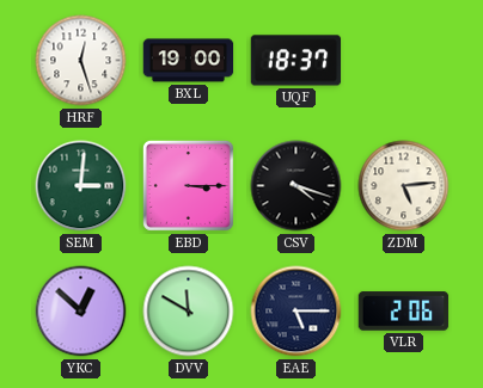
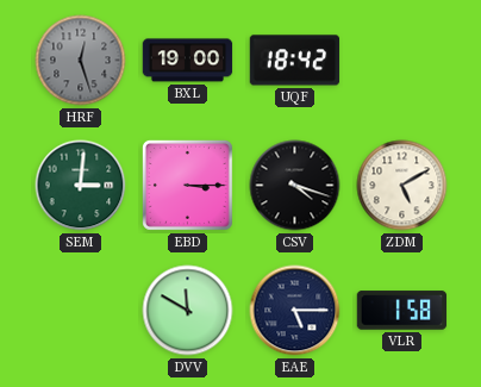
HRF dial: white -> grey
UQF: 18:37 -> 18:42
ZDM: 5:14 -> 5:10
YKC: 12:52 -> none
VLR: 2:06 -> 1:58
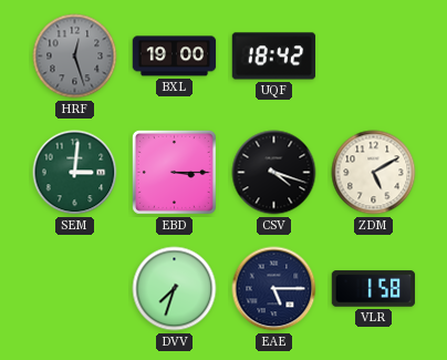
DVV: 11:50 -> 7:33
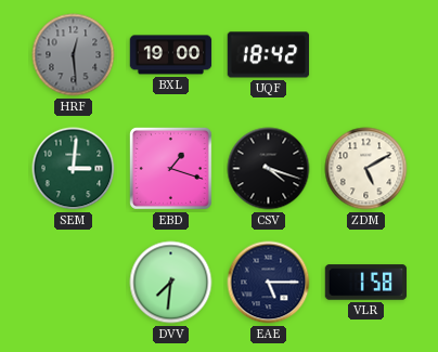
HRF: 12:27 -> 12:29
EBD: 3:15 -> 1:18
DVV: 7:33 -> 7:31
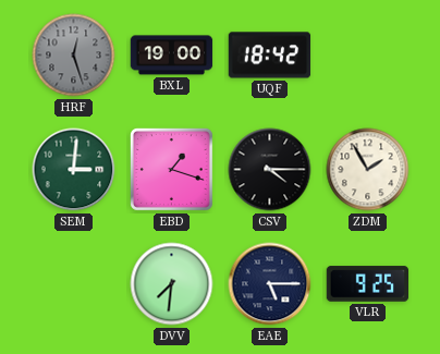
HRF: 12:29 -> 12:27
CSV: 4:18 -> 4:15
ZDM: 5:10 -> 1:55
VLR: 1:58 -> 9:25
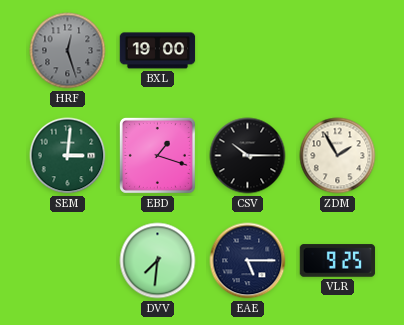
UQF: 18:42 -> none
CSV: 4:15 -> 10:15
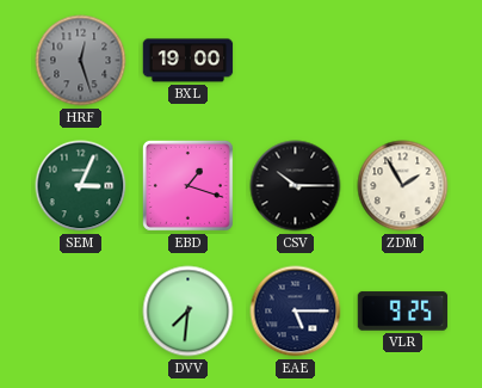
SEM: 3:01 -> 3:04
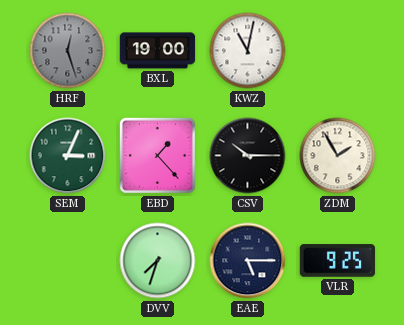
KWZ: none -> 11:02
EBD: 1:18 -> 1:23
DVV: 7:31 -> 7:33
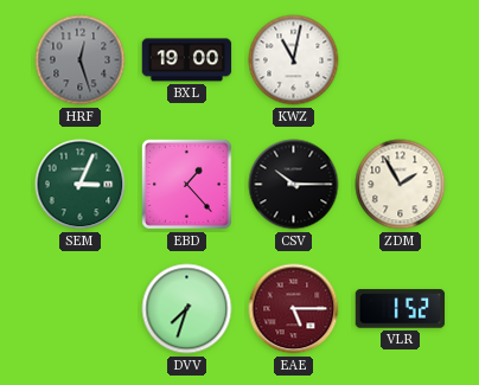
EAE dial: navy -> burgundy
VLR: 9:25 -> 1:52
